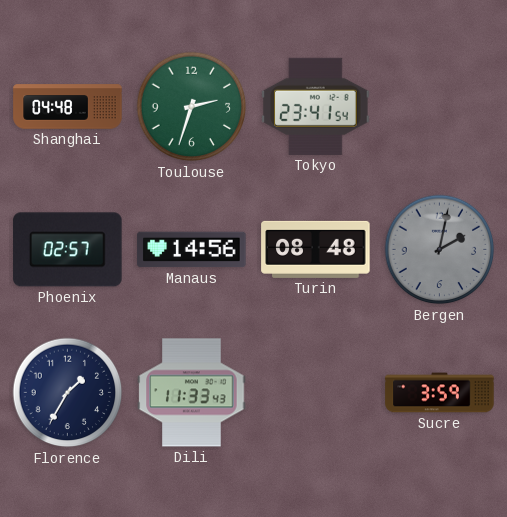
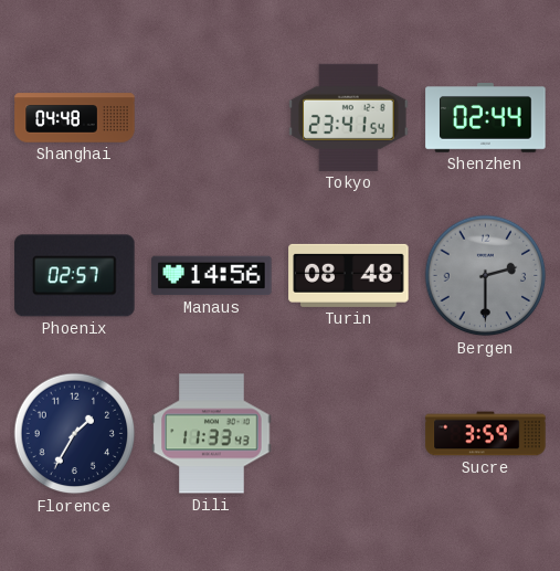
Toulouse: 2:33 -> none
Shenzhen: none -> 02:44
Bergen: 2:02 -> 2:30
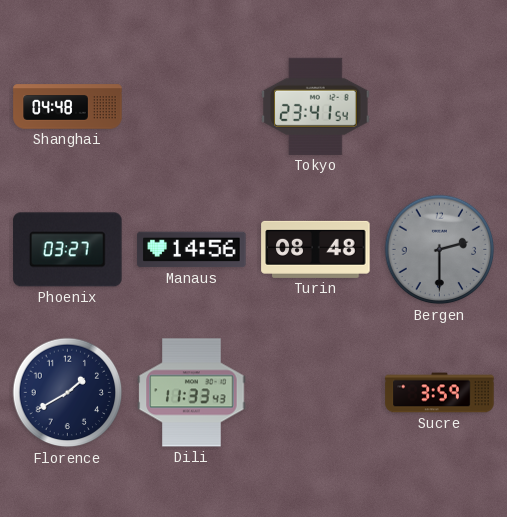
Shenzhen: 02:44 -> none
Phoenix: 02:57 -> 03:27
Florence: 1:35 -> 1:40
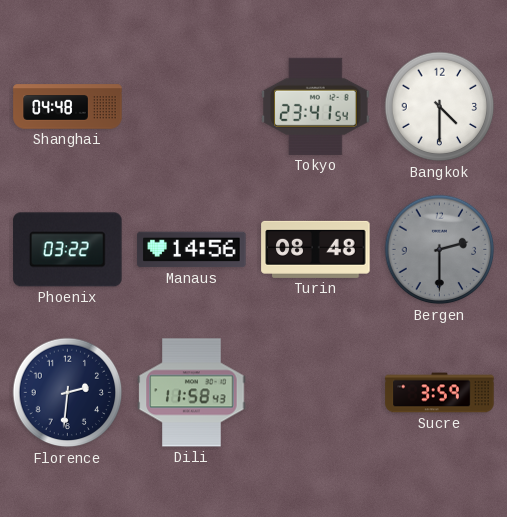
Bangkok: none -> 4:30
Phoenix: 03:27 -> 03:22
Florence: 1:40 -> 2:31
Dili: 11:33 -> 11:58
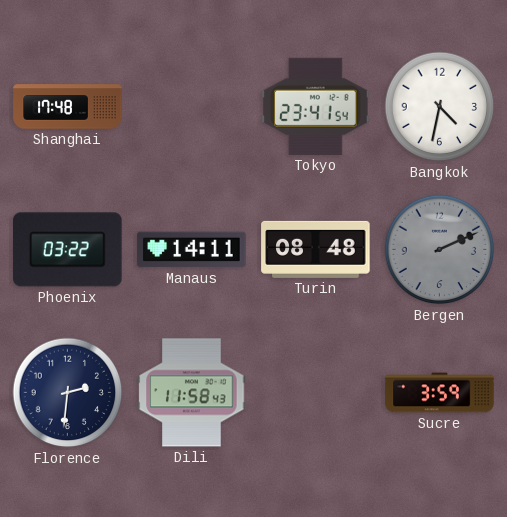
Shanghai: 04:48 -> 17:48
Bangkok: 4:30 -> 4:32
Manaus: 14:56 -> 14:11
Bergen: 2:30 -> 2:11
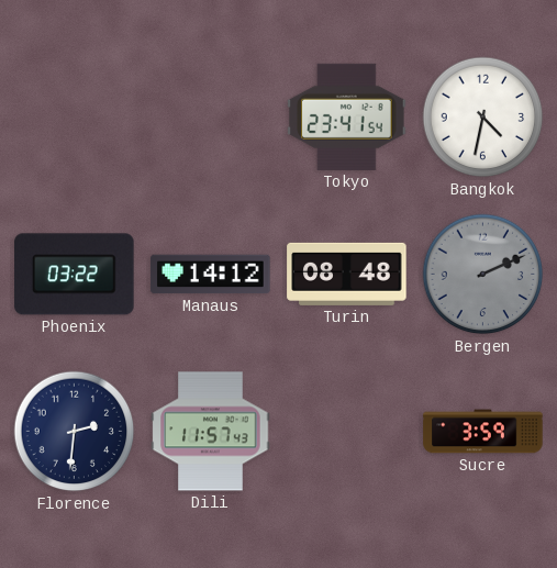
Shanghai: 17:48 -> none
Manaus: 14:11 -> 14:12
Dili: 11:58 -> 11:57
